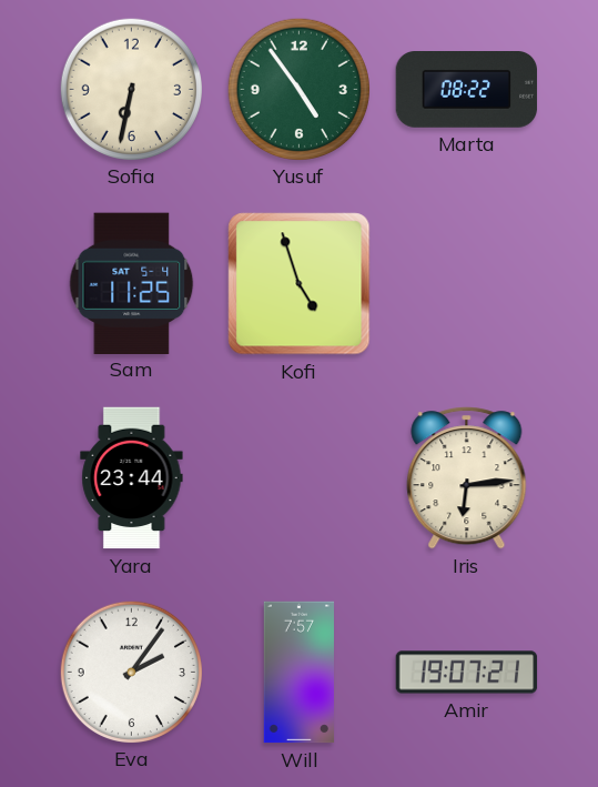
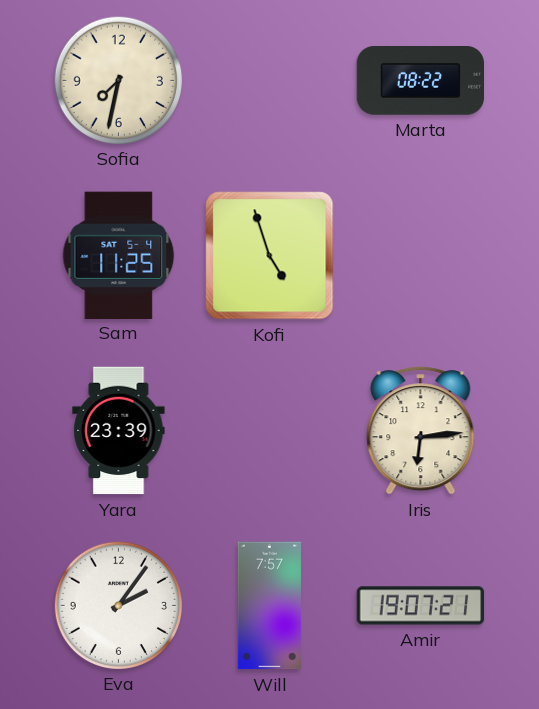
Sofia: 6:32 -> 7:32
Yusuf: 4:54 -> none
Yara: 23:44 -> 23:39
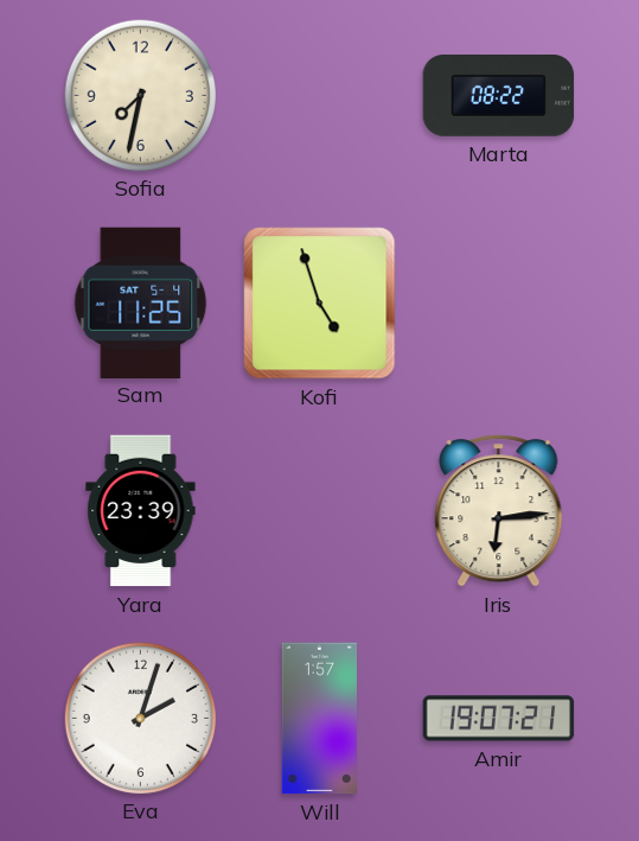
Eva: 2:06 -> 2:03
Will: 7:57 -> 1:57
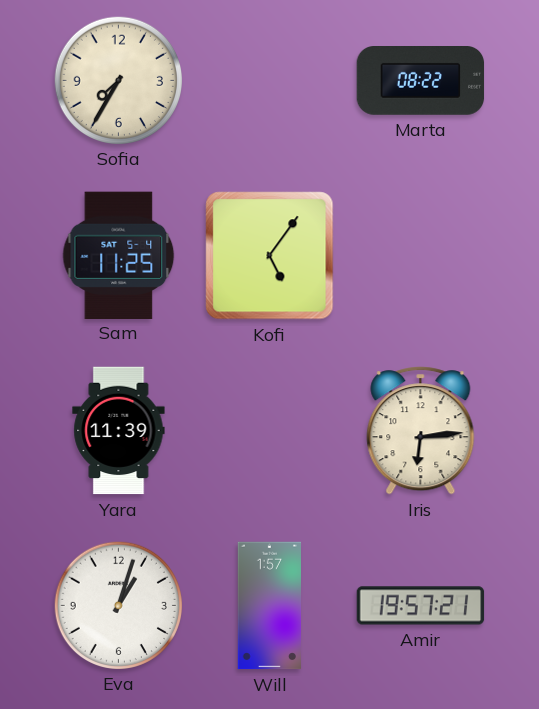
Sofia: 7:32 -> 7:35
Kofi: 4:57 -> 5:06
Yara: 23:39 -> 11:39
Eva: 2:03 -> 1:03
Amir: 19:07 -> 19:57
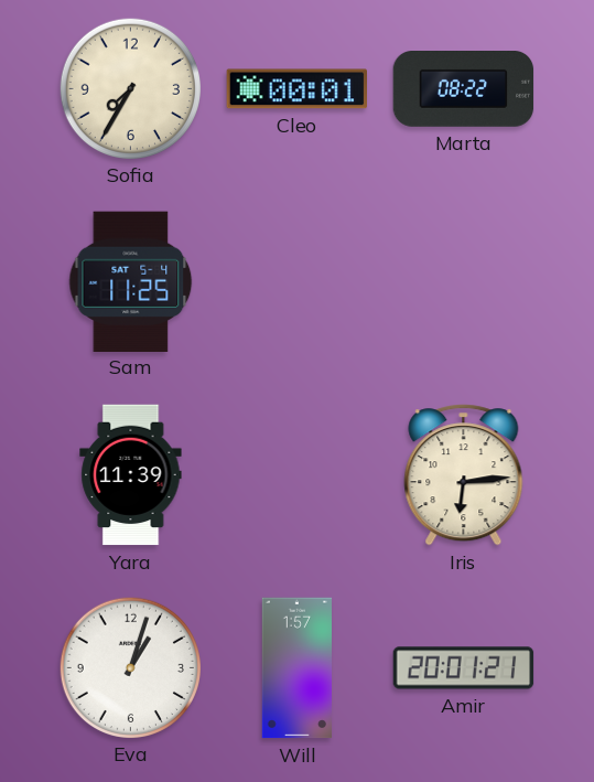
Cleo: none -> 00:01
Kofi: 5:06 -> none
Amir: 19:57 -> 20:01
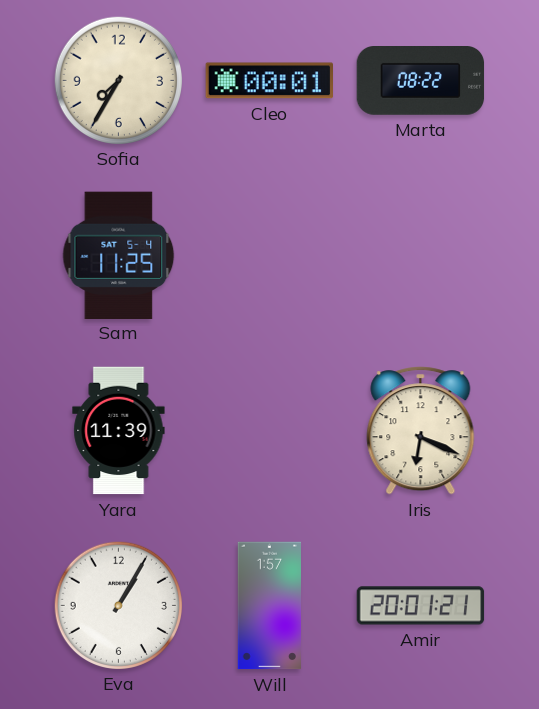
Iris: 6:14 -> 6:19
Eva: 1:03 -> 1:05
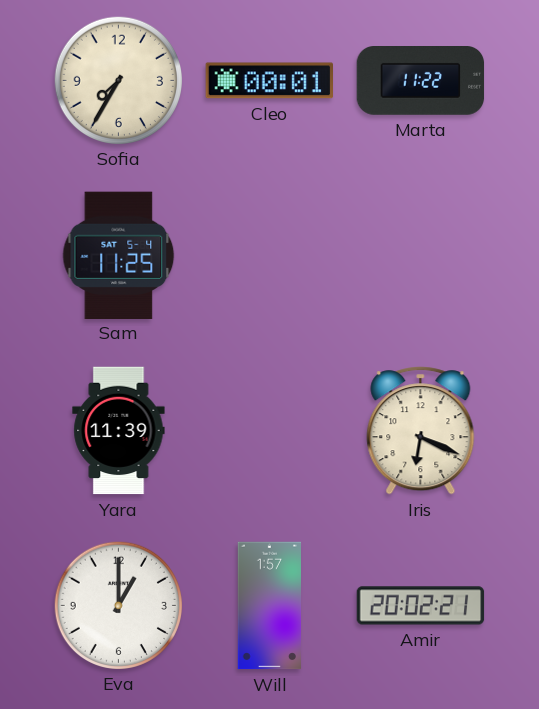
Marta: 08:22 -> 11:22
Eva: 1:05 -> 1:00
Amir: 20:01 -> 20:02
